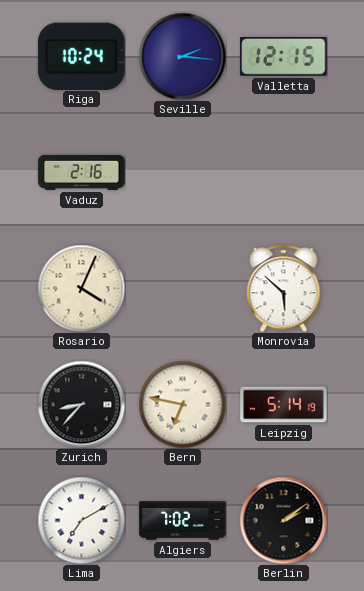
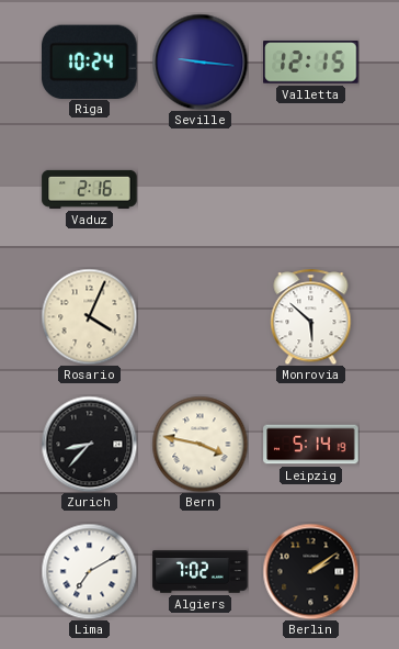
Seville: 2:16 -> 9:16
Bern: 6:47 -> 3:47
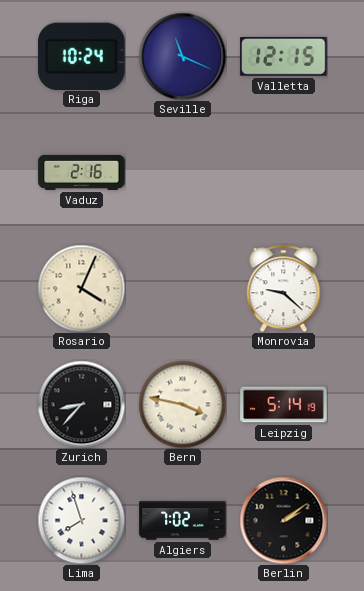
Seville: 9:16 -> 11:19
Monrovia: 5:52 -> 9:22
Lima: 7:10 -> 7:57
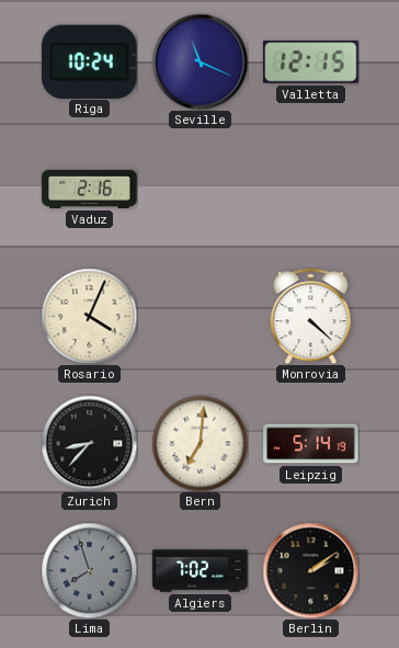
Monrovia: 9:22 -> 4:22
Bern: 3:47 -> 7:01
Lima dial: white -> grey
